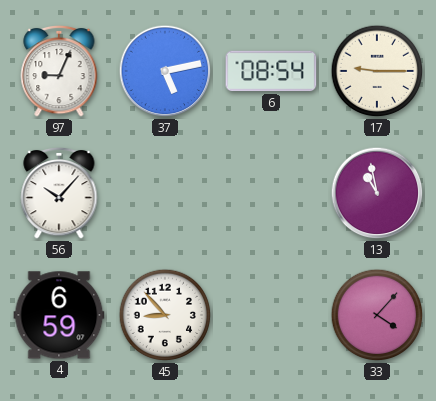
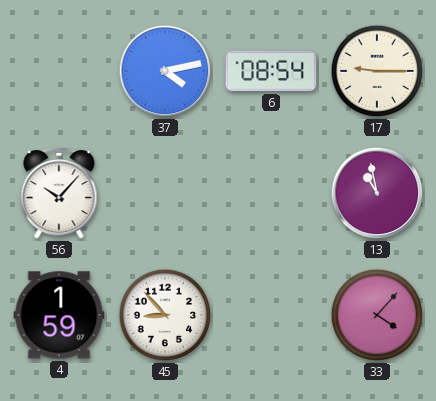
97: 9:04 -> none
37: 5:13 -> 4:13
4: 6:59 -> 1:59
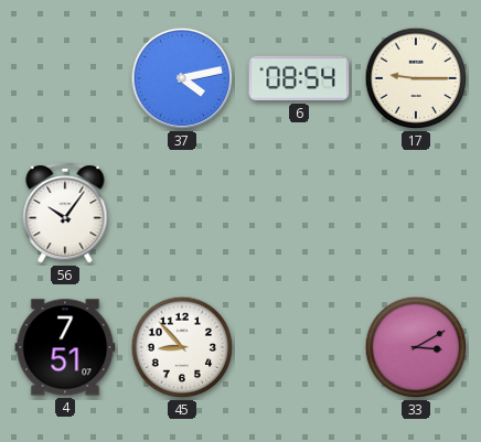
56: 10:07 -> 10:06
13: 10:58 -> none
4: 1:59 -> 7:51
33: 4:07 -> 3:10
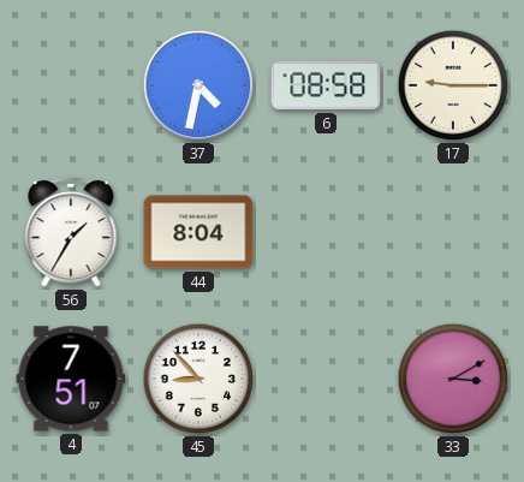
37: 4:13 -> 4:32
6: 08:54 -> 08:58
56: 10:06 -> 1:35
44: none -> 8:04
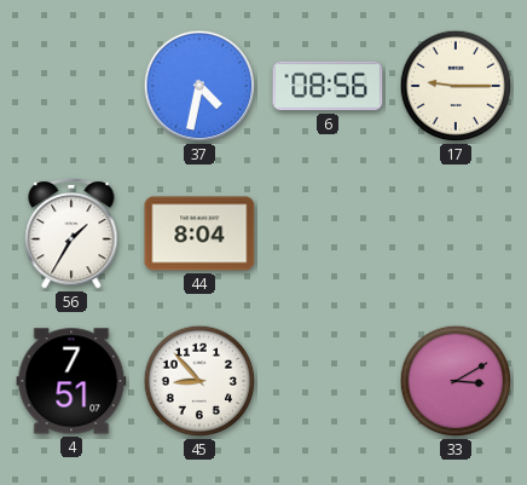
6: 08:58 -> 08:56
